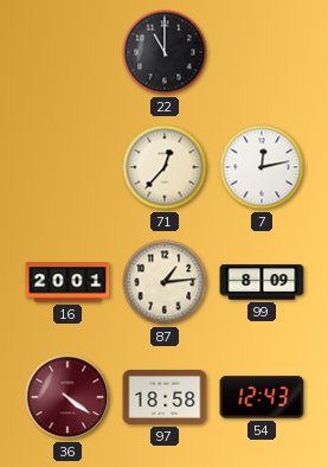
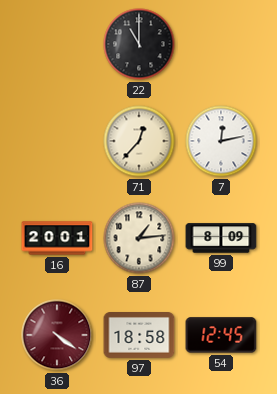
54: 12:43 -> 12:45
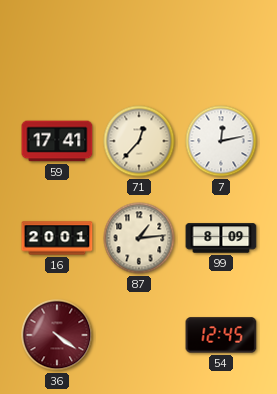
22: 11:00 -> none
59: none -> 17:41
97: 18:58 -> none
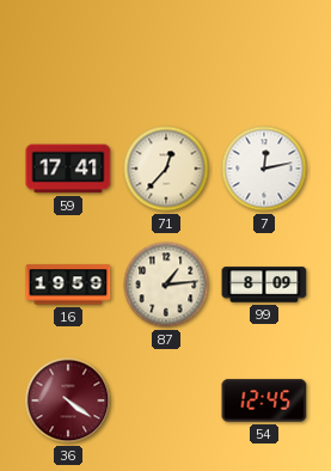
16: 20:01 -> 19:59
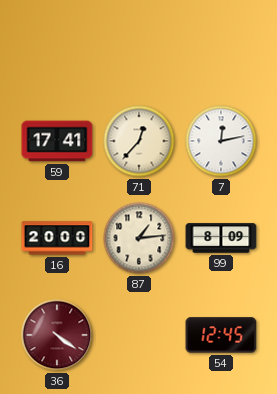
16: 19:59 -> 20:00
